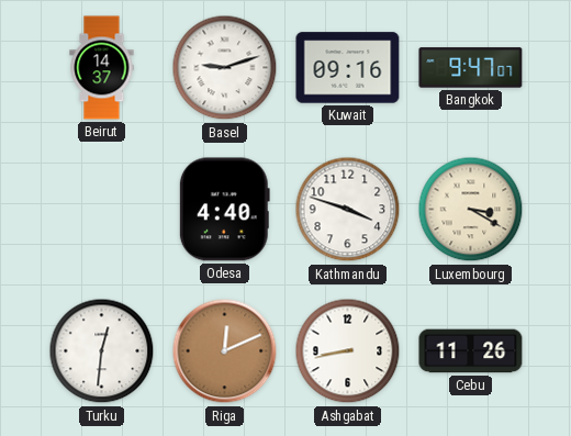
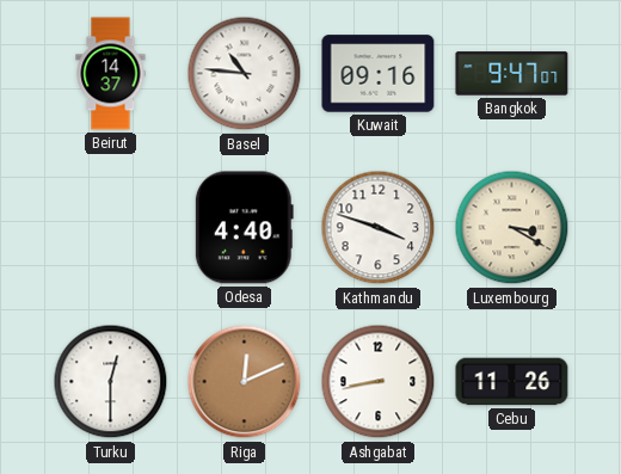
Basel: 9:12 -> 10:46
Turku: 12:31 -> 12:30
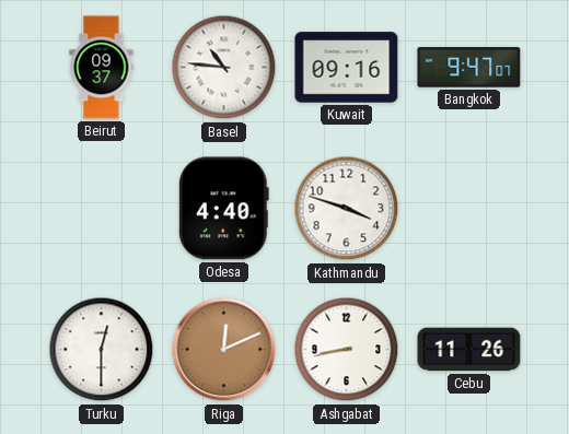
Beirut: 14:37 -> 09:37
Luxembourg: 3:20 -> none
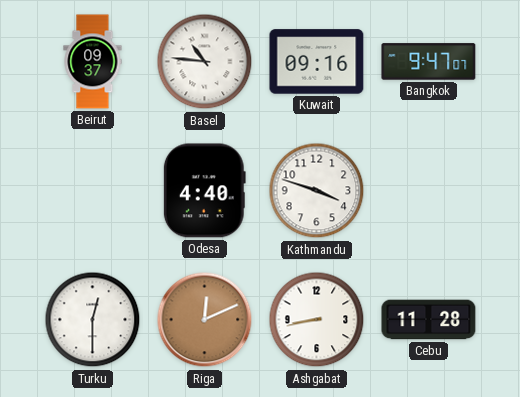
Cebu: 11:26 -> 11:28
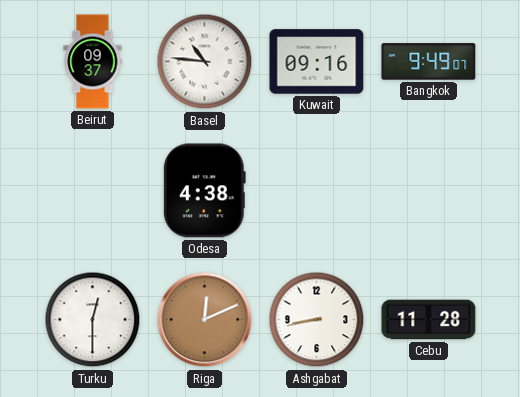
Bangkok: 9:47 -> 9:49
Odesa: 4:40 -> 4:38
Kathmandu: 3:48 -> none
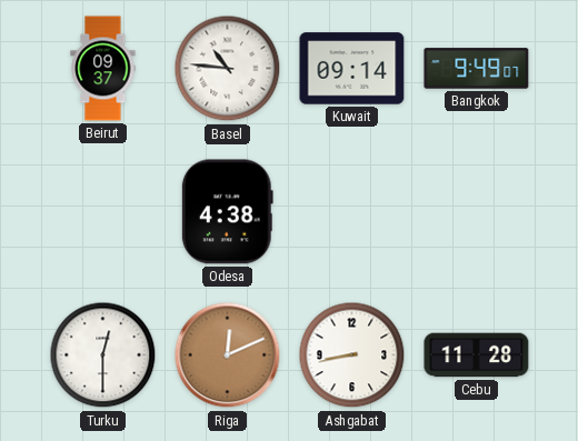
Kuwait: 09:16 -> 09:14
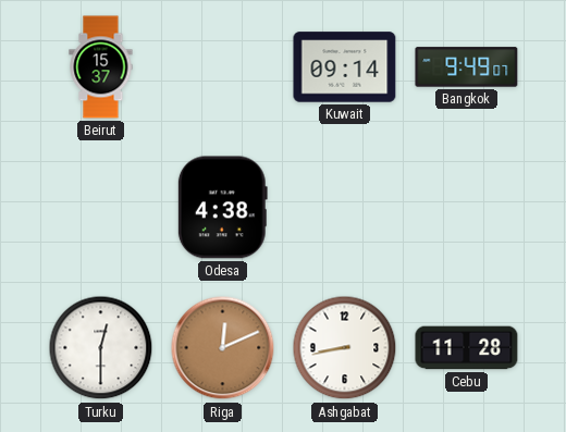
Beirut: 09:37 -> 15:37
Basel: 10:46 -> none
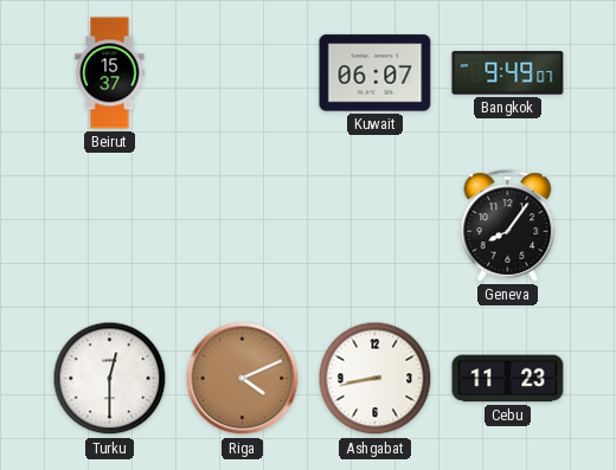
Kuwait: 09:14 -> 06:07
Odesa: 4:38 -> none
Geneva: none -> 8:06
Riga: 12:11 -> 4:11
Cebu: 11:28 -> 11:23
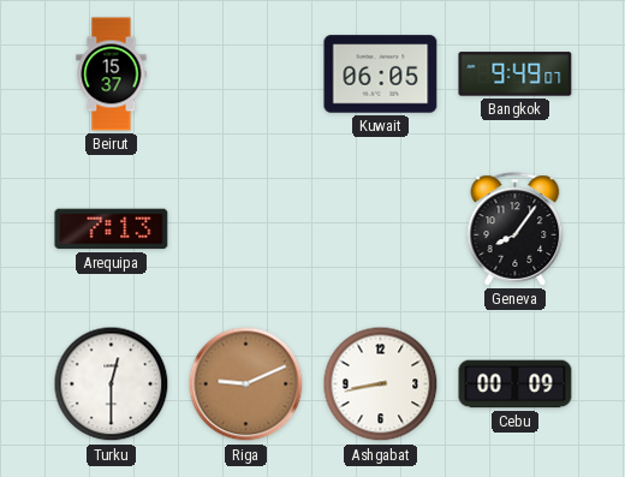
Kuwait: 06:07 -> 06:05
Arequipa: none -> 7:13
Riga: 4:11 -> 9:11
Cebu: 11:23 -> 00:09
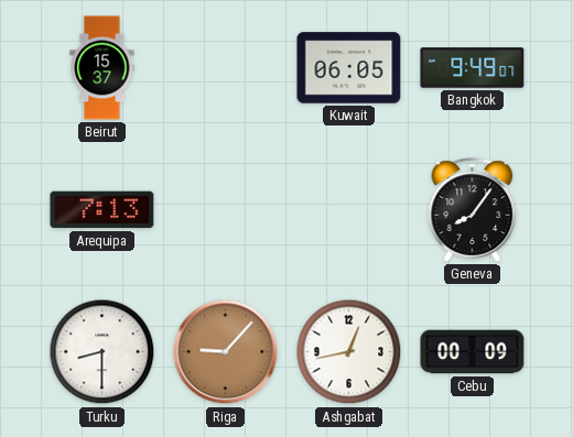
Turku: 12:30 -> 8:30
Riga: 9:11 -> 9:07
Ashgabat: 8:43 -> 12:43
